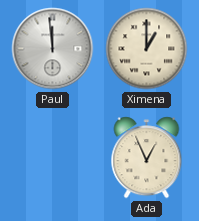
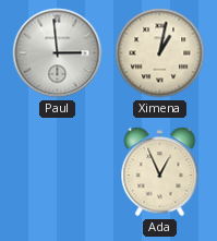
Paul: 11:59 -> 2:59
Ximena: 1:00 -> 1:02
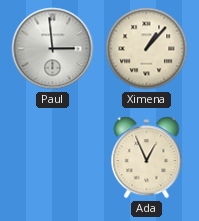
Ximena: 1:02 -> 1:07
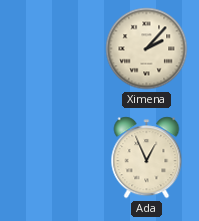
Paul: 2:59 -> none
Ximena: 1:07 -> 2:07
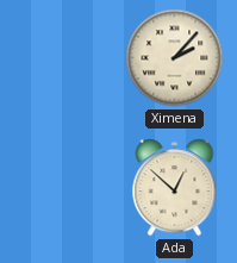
Ada: 12:56 -> 12:52
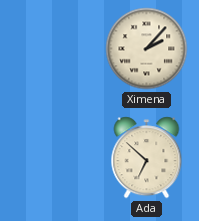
Ada: 12:52 -> 6:52
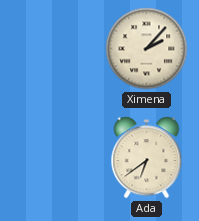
Ada: 6:52 -> 6:39
